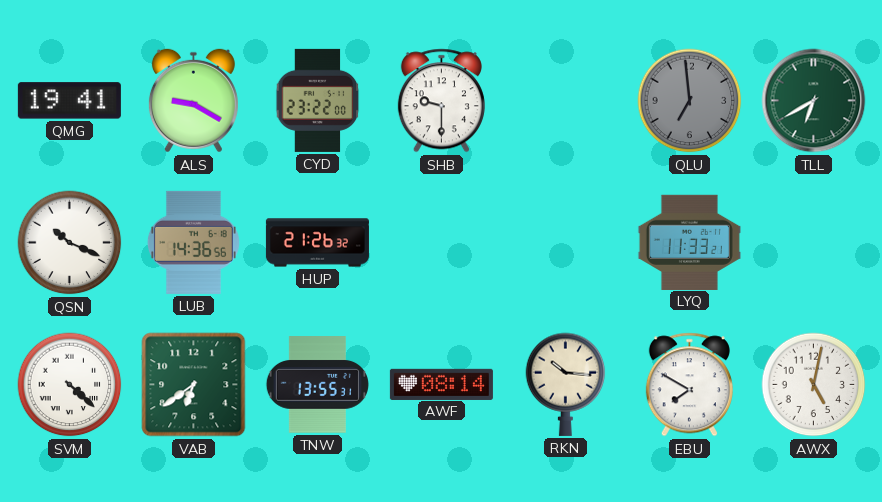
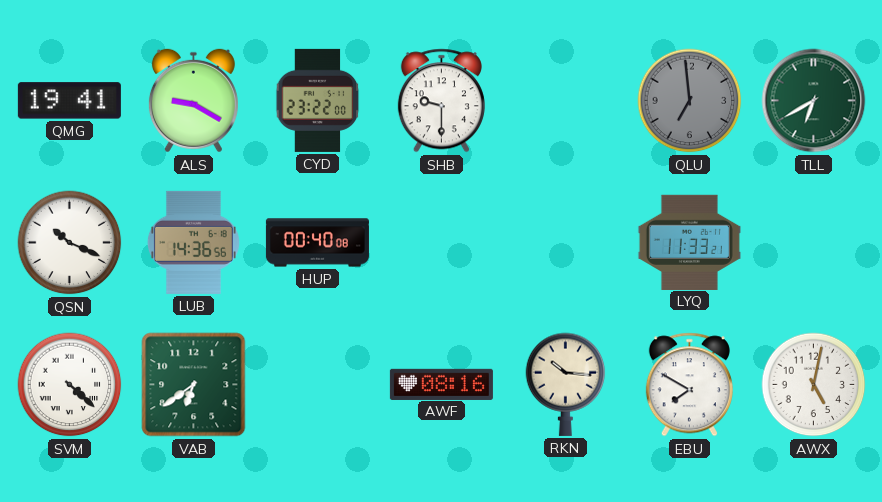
HUP: 21:26 -> 00:40
TNW: 13:55 -> none
AWF: 08:14 -> 08:16
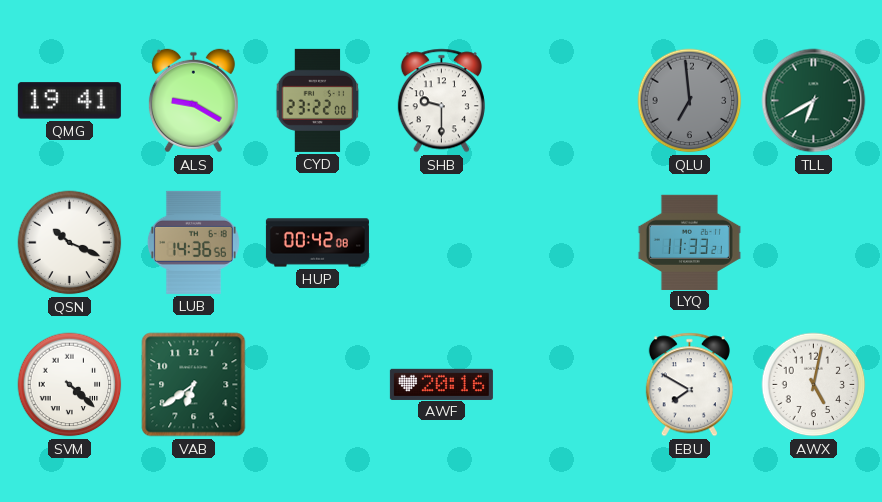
HUP: 00:40 -> 00:42
AWF: 08:16 -> 20:16
RKN: 10:16 -> none
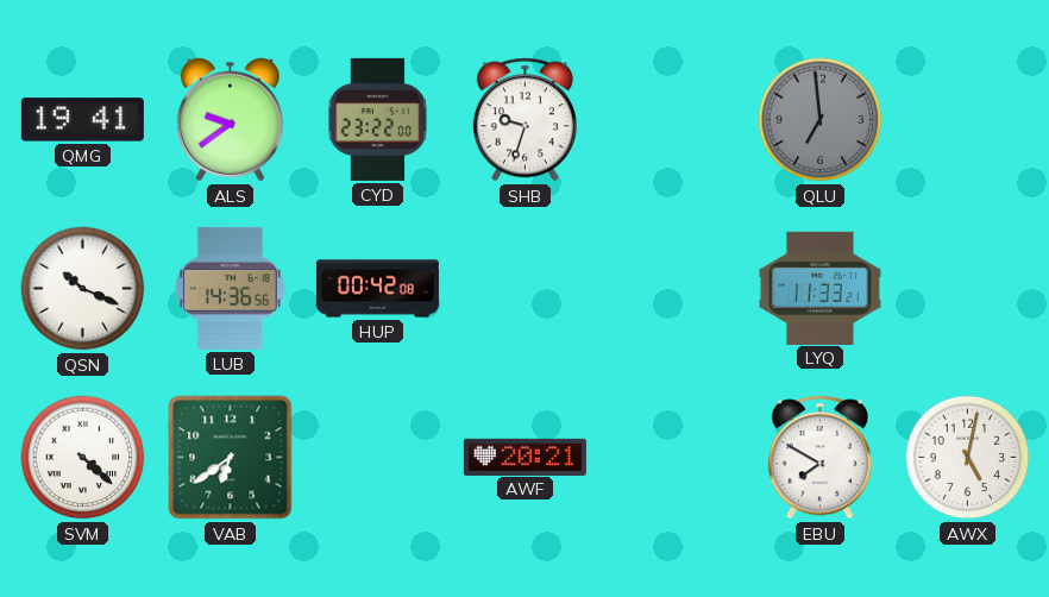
ALS: 9:20 -> 9:39
SHB: 9:30 -> 9:33
TLL: 6:40 -> none
AWF: 20:16 -> 20:21
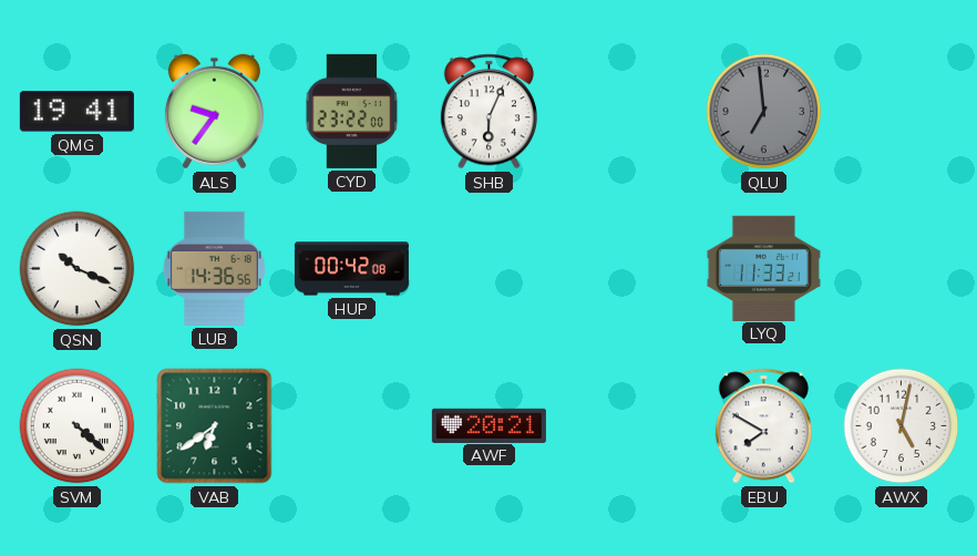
ALS: 9:39 -> 9:36
SHB: 9:33 -> 6:04
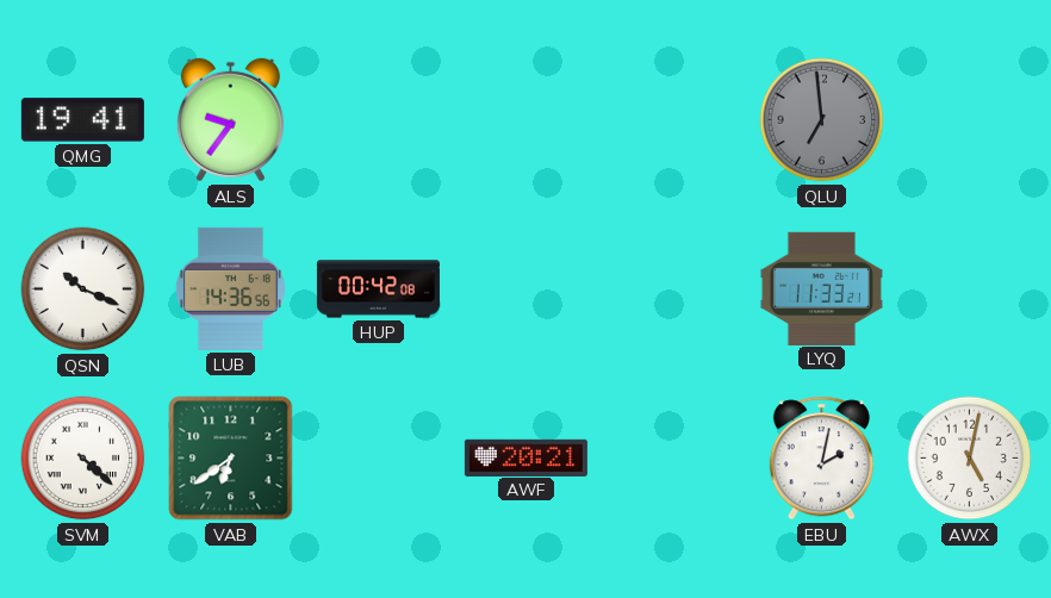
CYD: 23:22 -> none
SHB: 6:04 -> none
EBU: 7:50 -> 2:02
